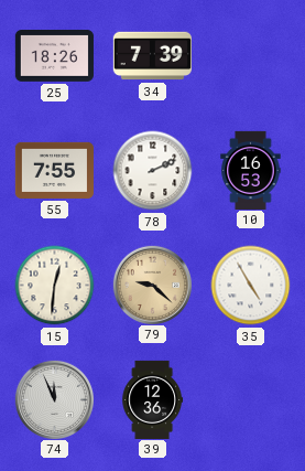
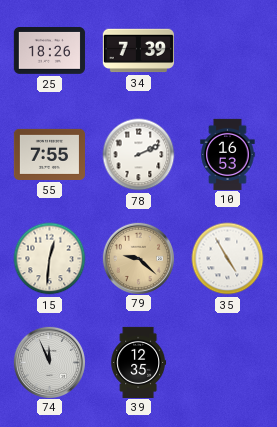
39: 12:36 -> 12:35
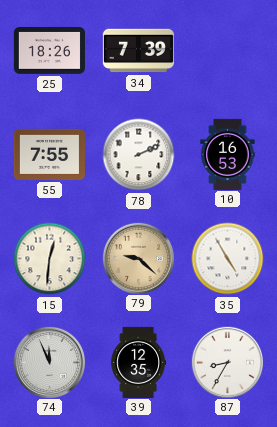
87: none -> 8:35
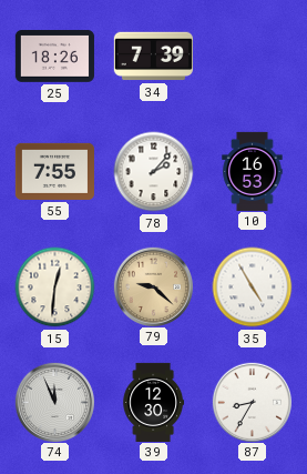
78: 2:11 -> 2:07
39: 12:35 -> 12:30
